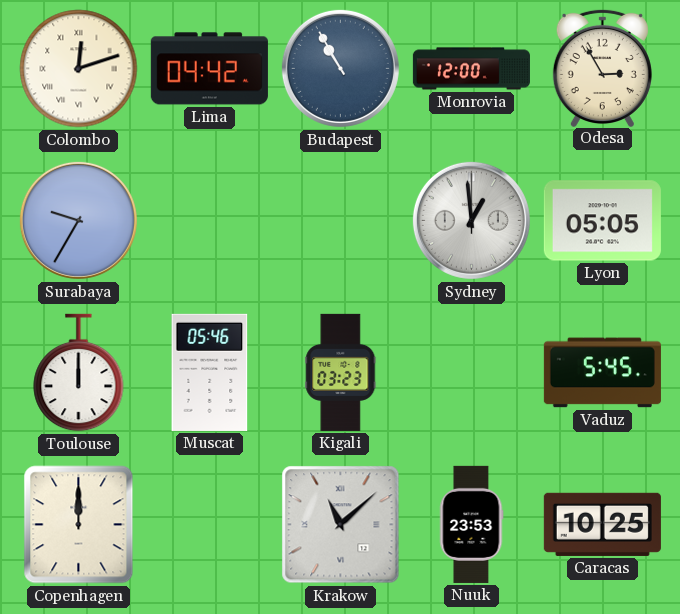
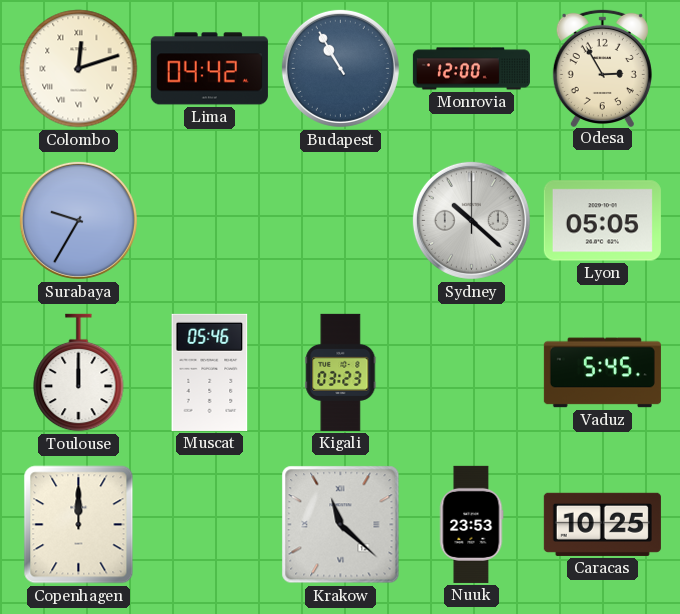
Sydney: 12:59 -> 10:22
Krakow: 11:08 -> 11:22
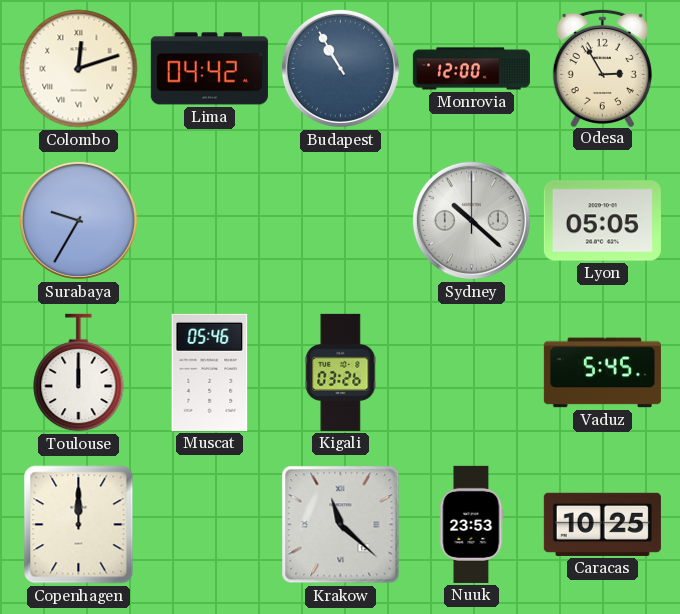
Kigali: 03:23 -> 03:26
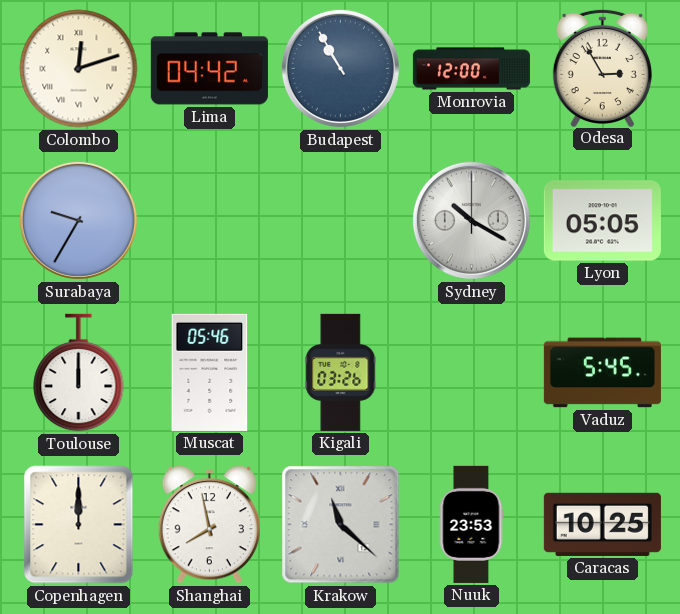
Sydney: 10:22 -> 10:20
Shanghai: none -> 7:58
